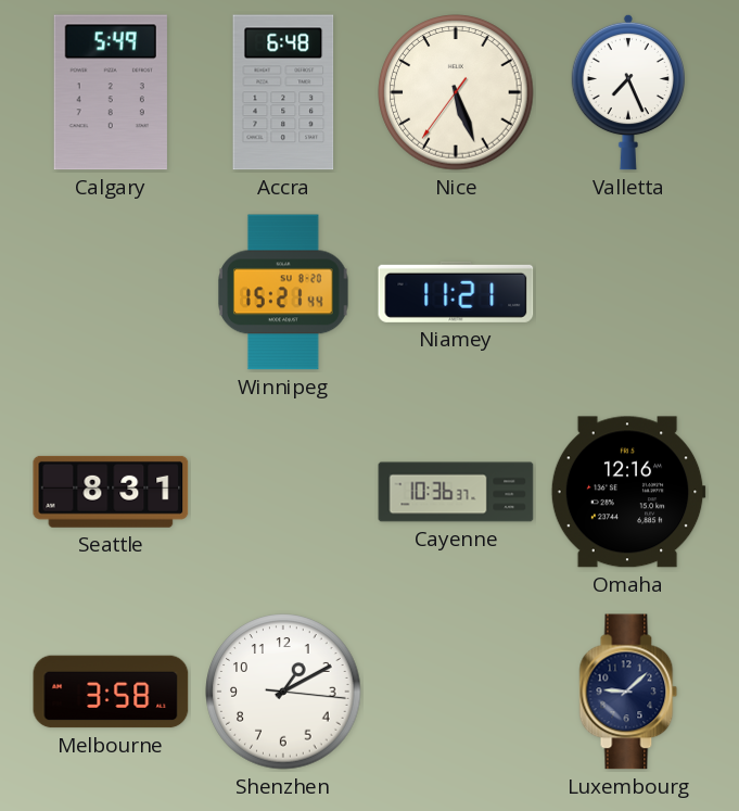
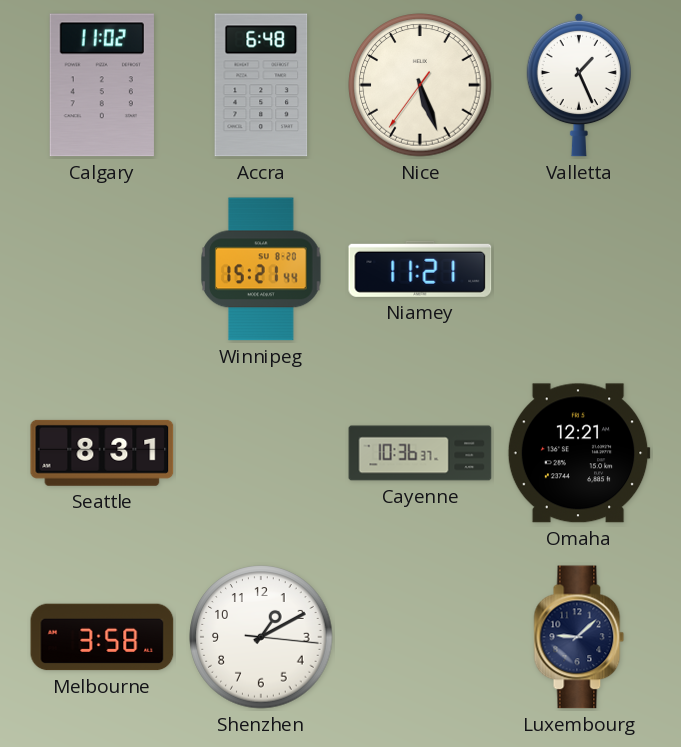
Calgary: 5:49 -> 11:02
Valletta: 7:26 -> 1:26
Omaha: 12:16 -> 12:21
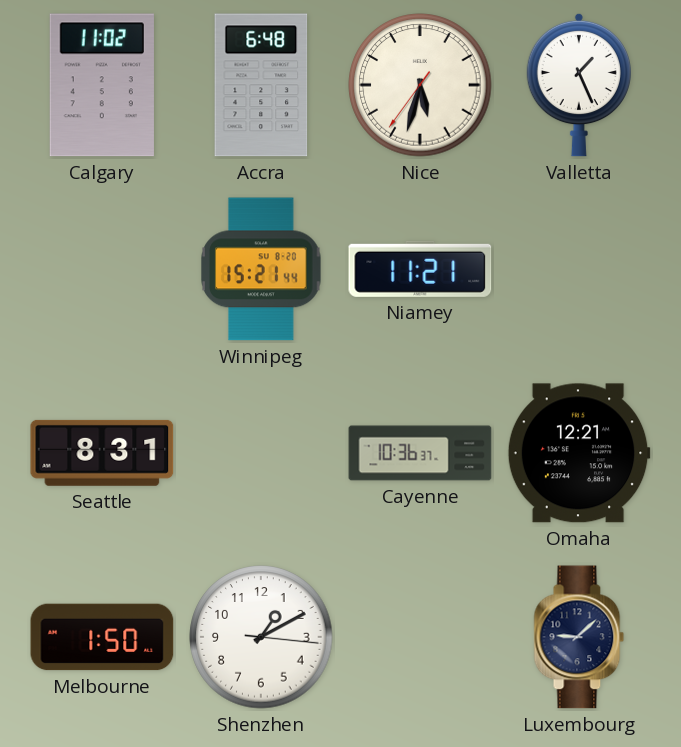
Nice: 5:26 -> 5:32
Melbourne: 3:58 -> 1:50
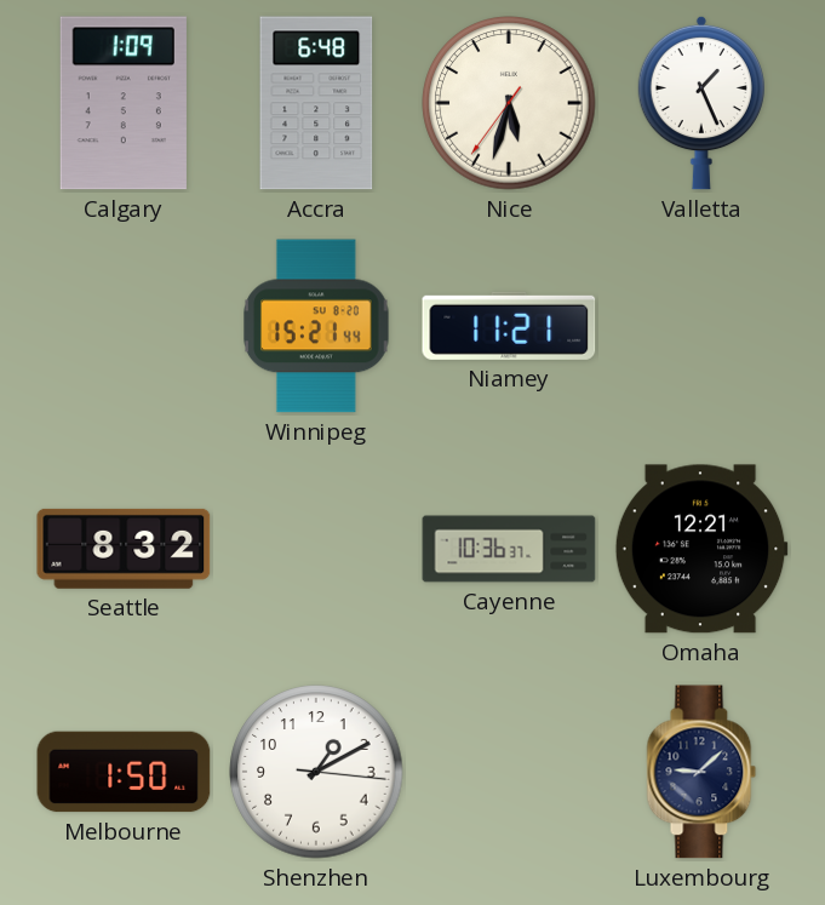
Calgary: 11:02 -> 1:09
Seattle: 8:31 -> 8:32
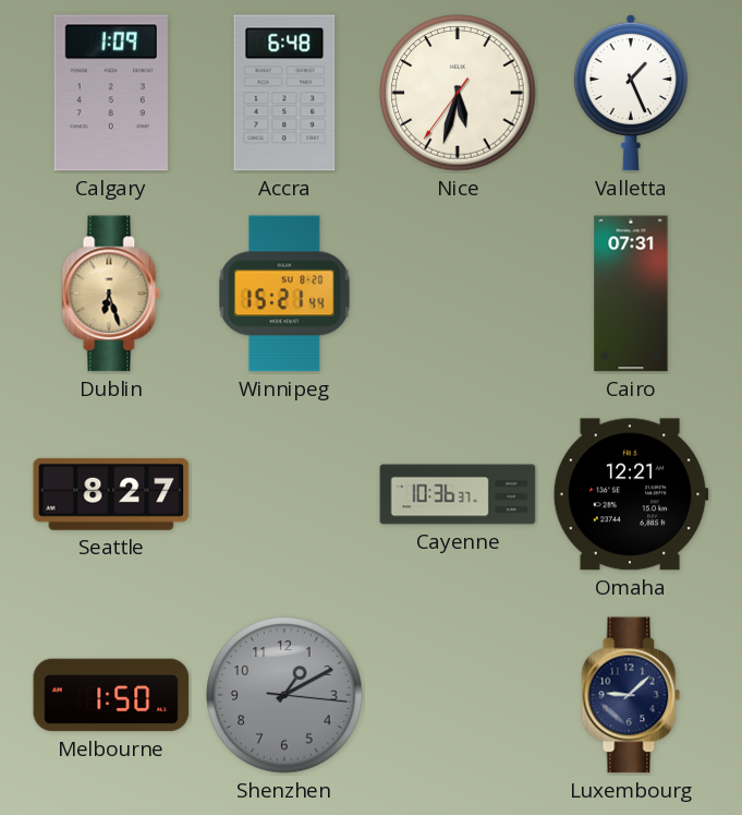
Dublin: none -> 6:27
Niamey: 11:21 -> none
Cairo: none -> 07:31
Seattle: 8:32 -> 8:27
Shenzhen dial: white -> grey
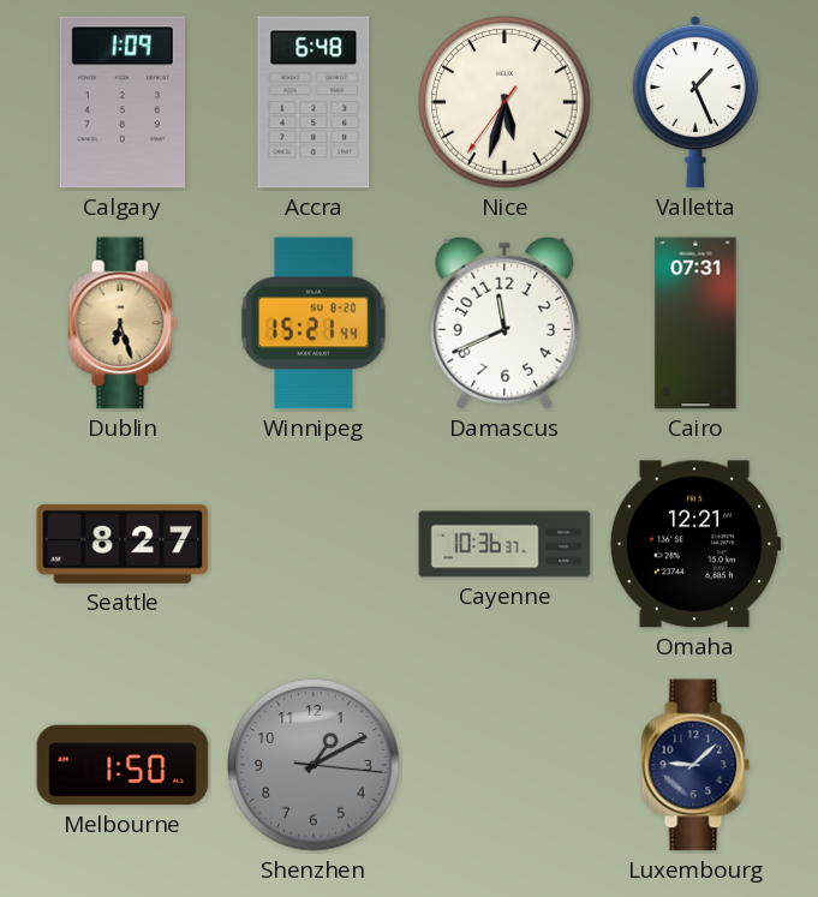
Damascus: none -> 11:41
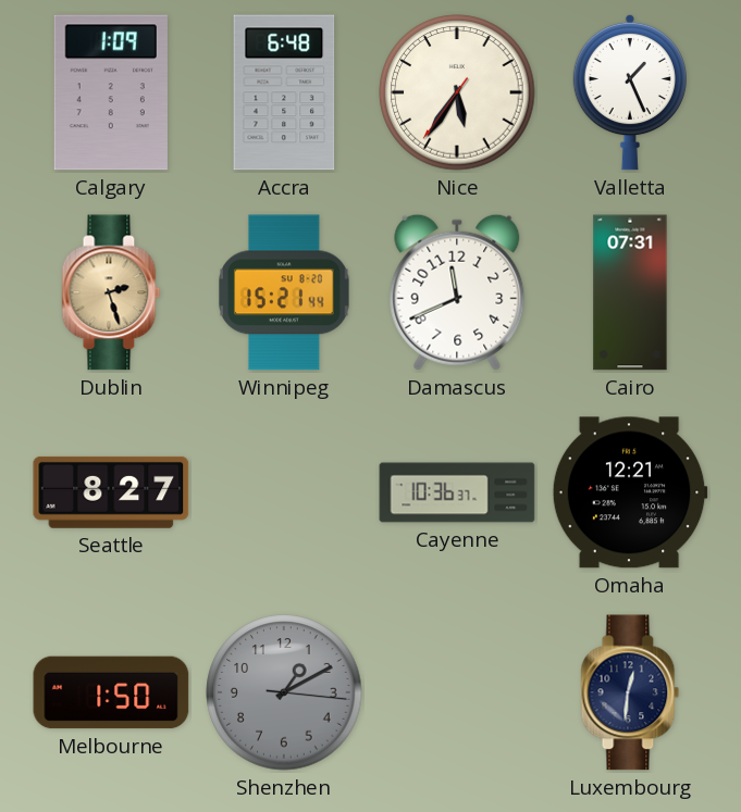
Nice: 5:32 -> 5:35
Dublin: 6:27 -> 2:27
Luxembourg: 9:08 -> 12:31
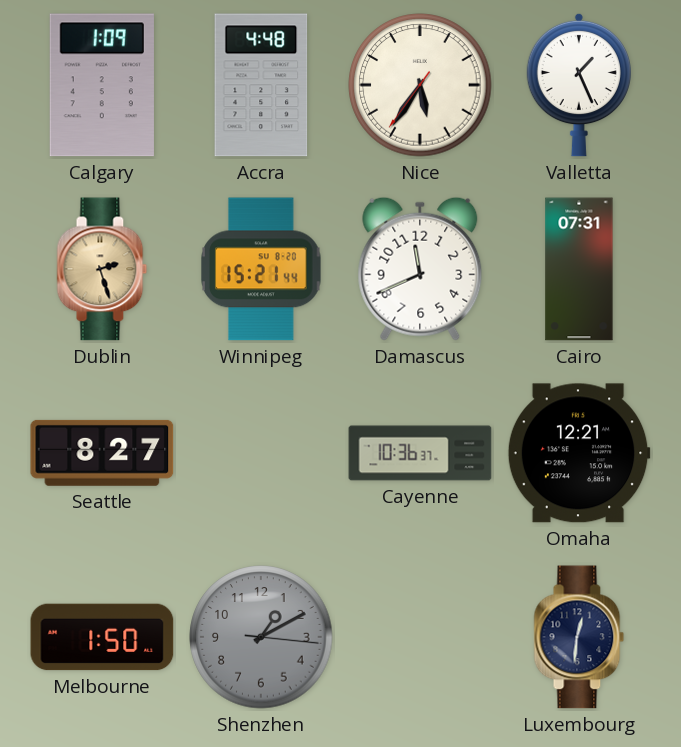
Accra: 6:48 -> 4:48
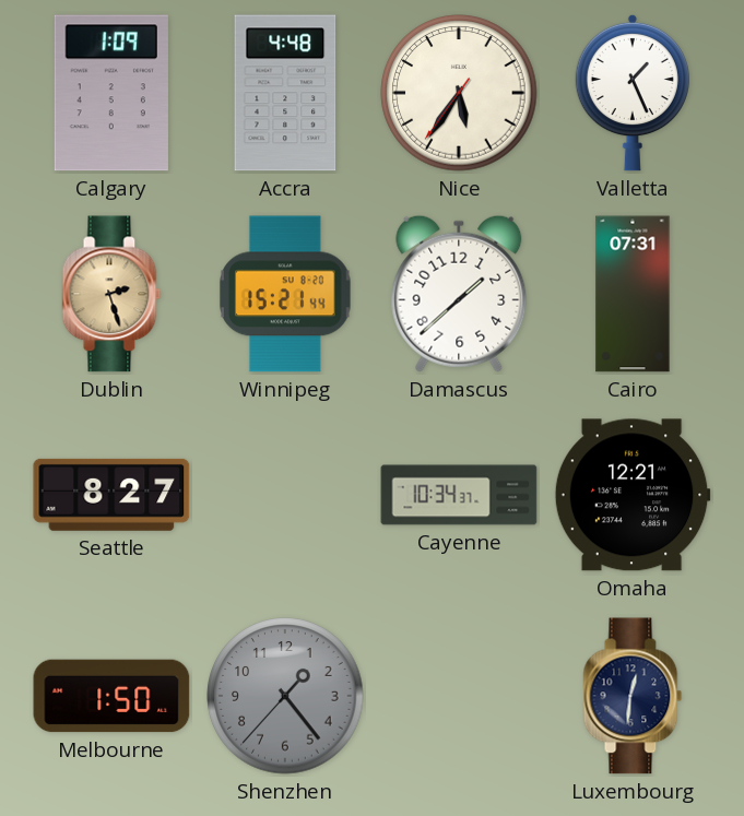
Damascus: 11:41 -> 1:38
Cayenne: 10:36 -> 10:34
Shenzhen: 1:10 -> 1:23
